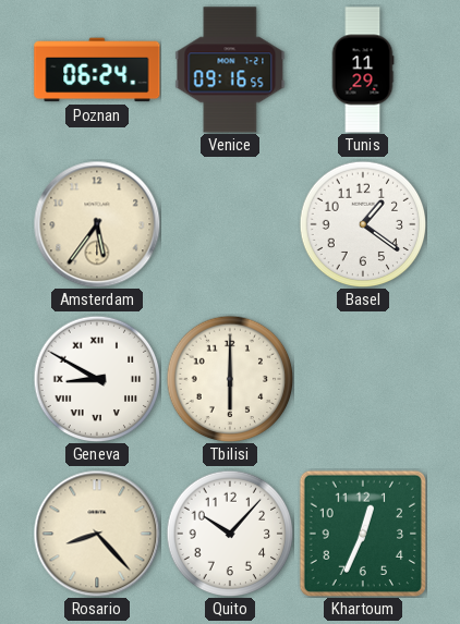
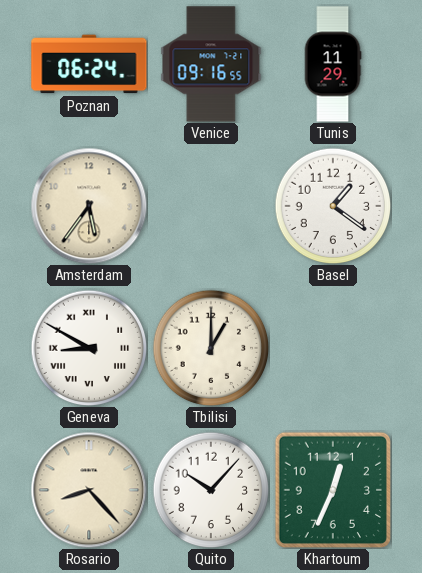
Tbilisi: 6:00 -> 1:00
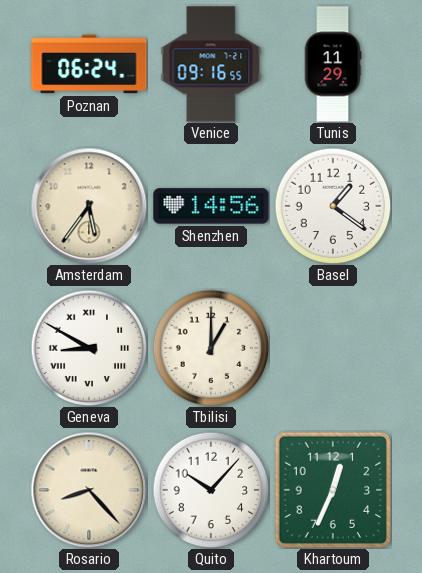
Shenzhen: none -> 14:56
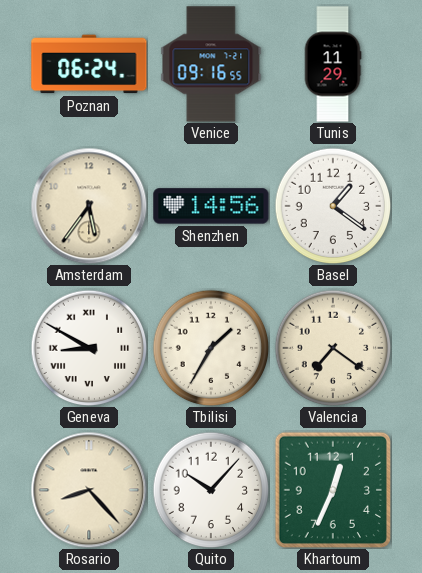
Tbilisi: 1:00 -> 1:35
Valencia: none -> 7:21
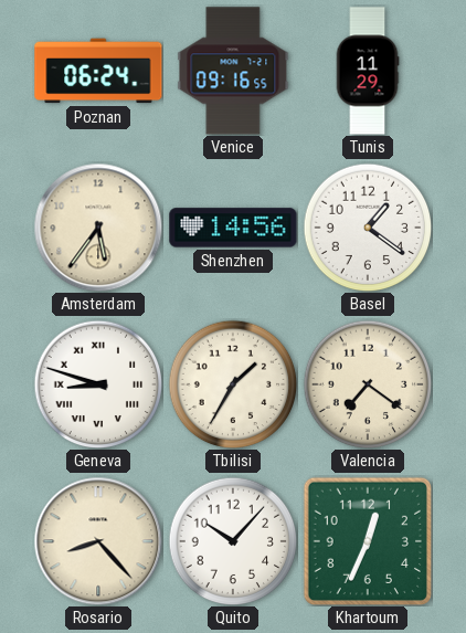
Geneva: 8:50 -> 8:48
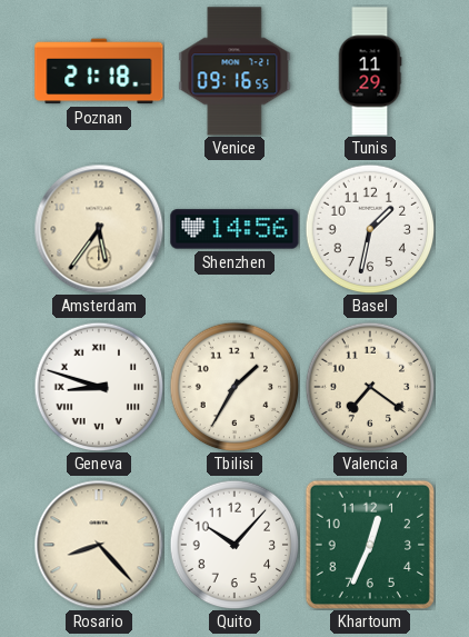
Poznan: 06:24 -> 21:18
Basel: 1:21 -> 1:32
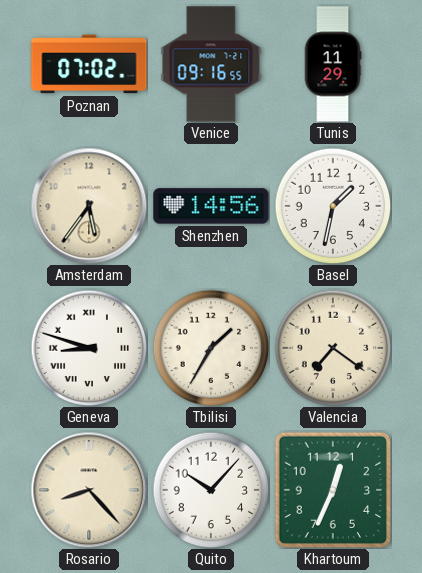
Poznan: 21:18 -> 07:02
